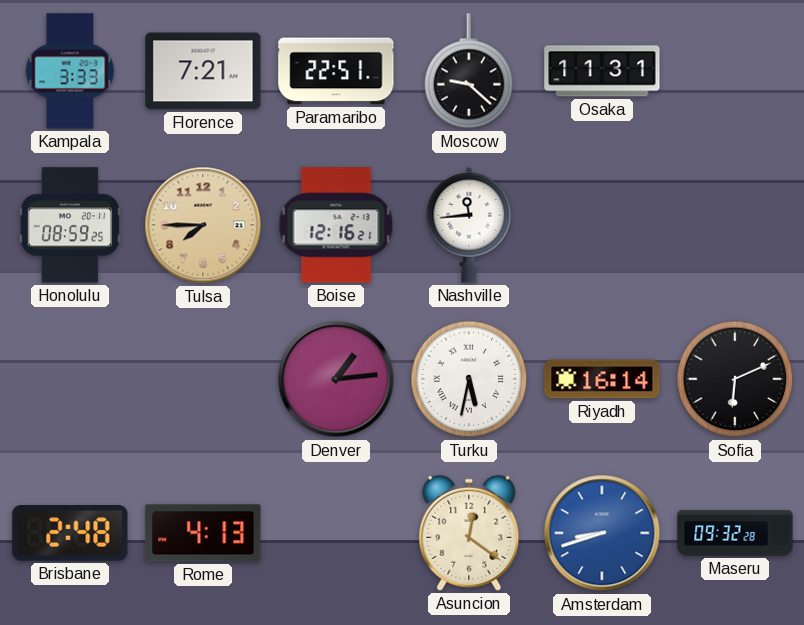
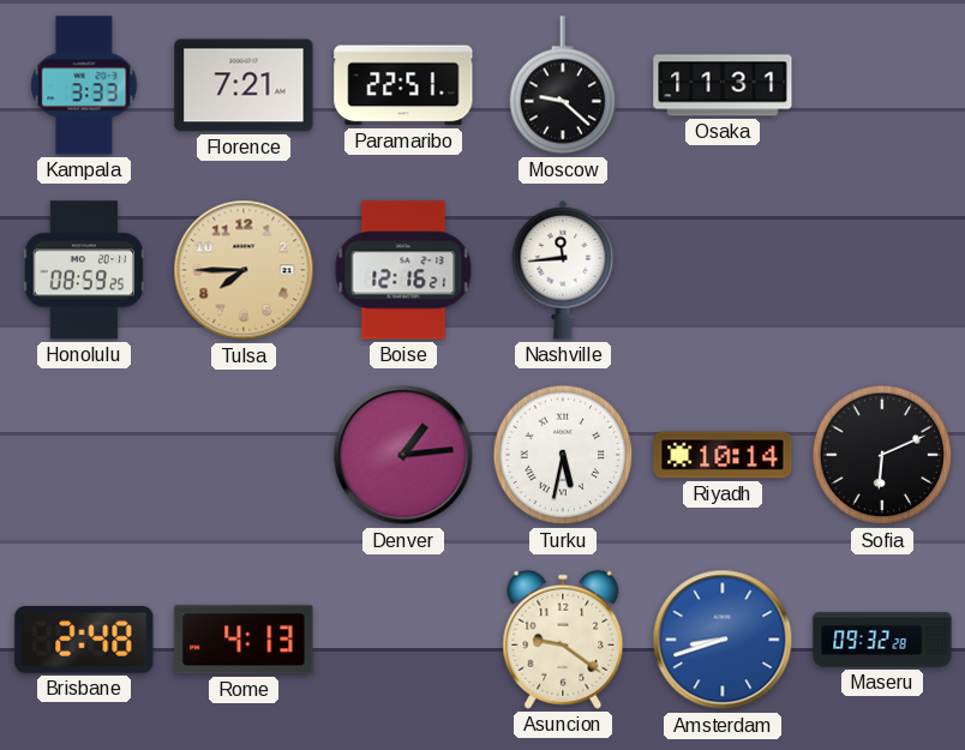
Riyadh: 16:14 -> 10:14
Asuncion: 12:21 -> 9:21
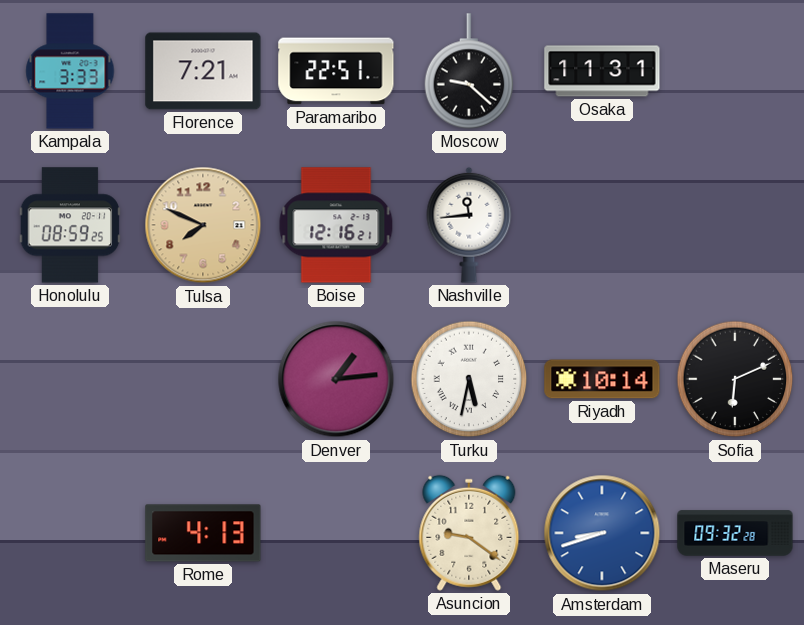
Tulsa: 7:45 -> 7:49
Brisbane: 2:48 -> none
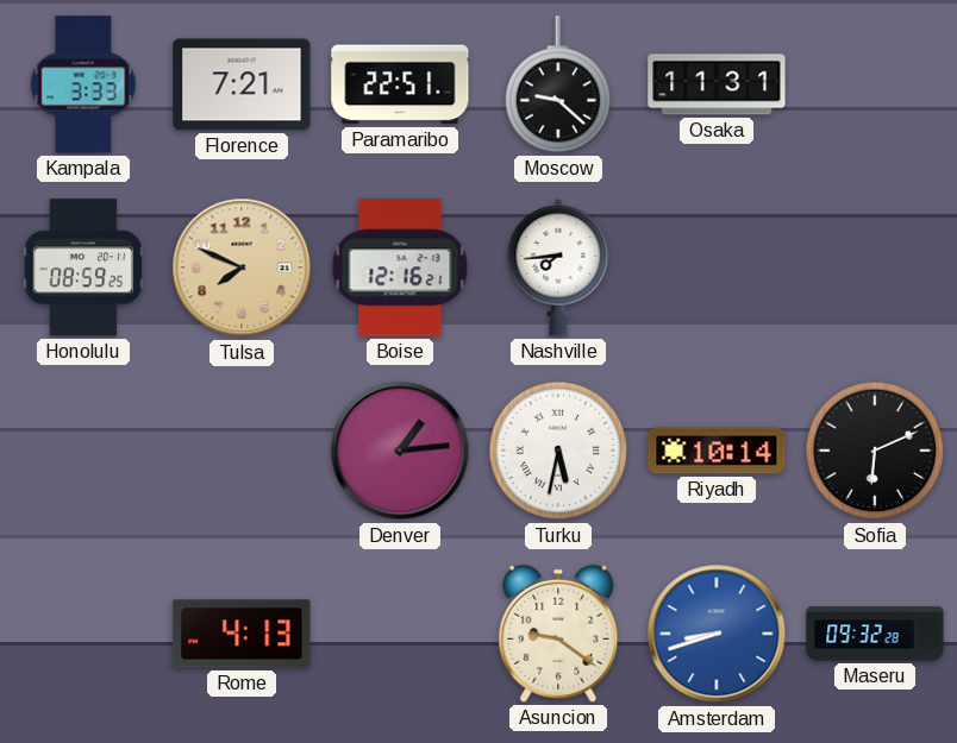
Nashville: 11:44 -> 7:44
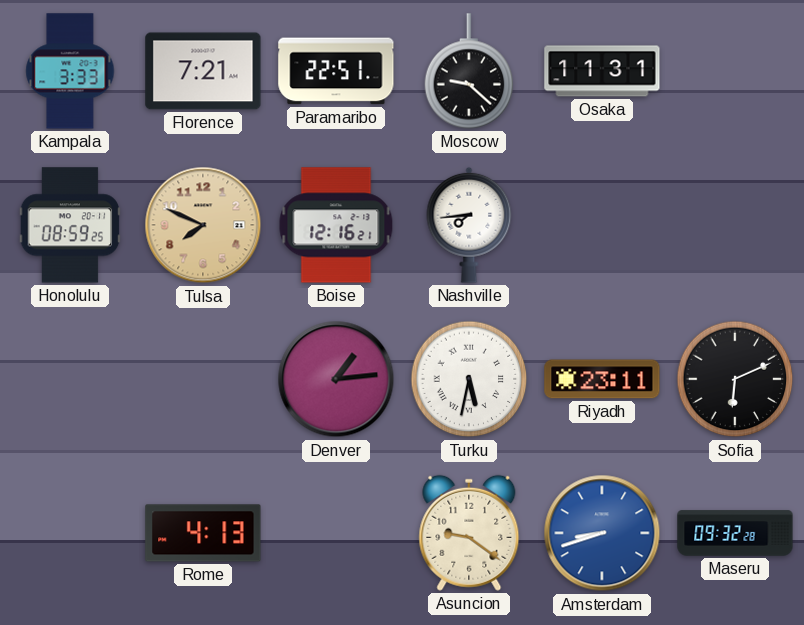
Riyadh: 10:14 -> 23:11
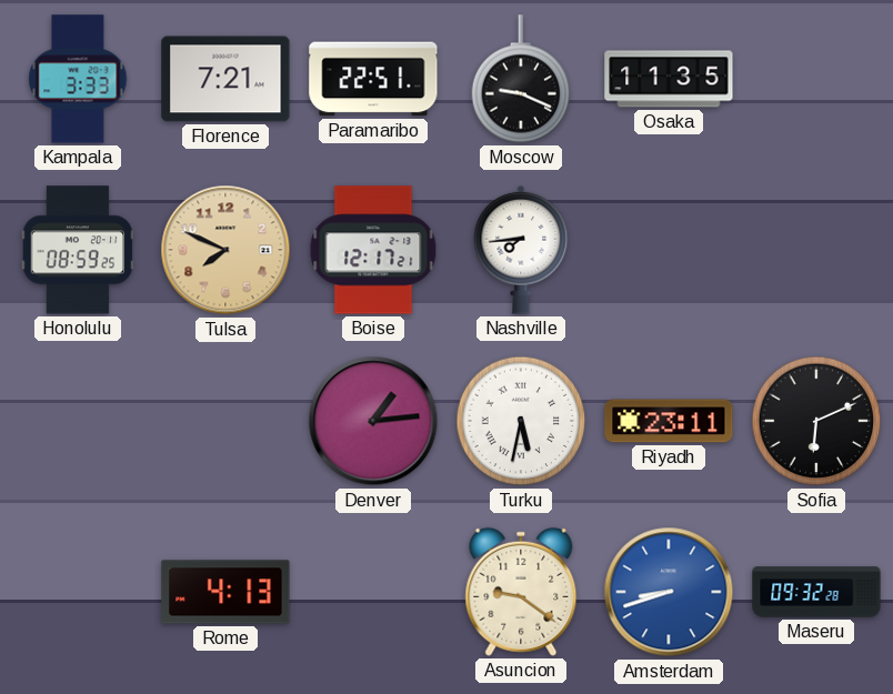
Moscow: 9:22 -> 9:19
Osaka: 11:31 -> 11:35
Boise: 12:16 -> 12:17
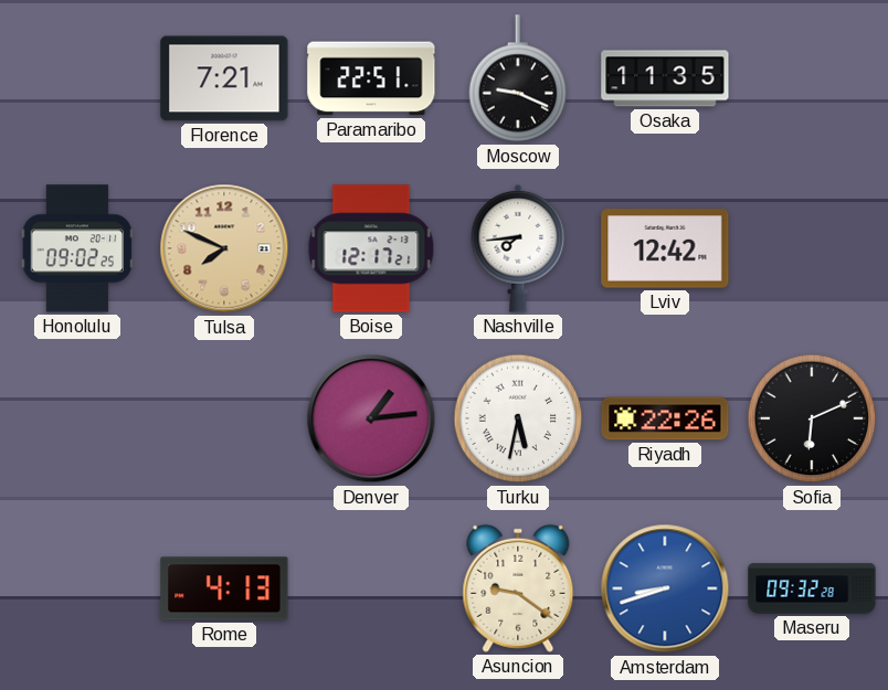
Kampala: 3:33 -> none
Honolulu: 08:59 -> 09:02
Lviv: none -> 12:42
Riyadh: 23:11 -> 22:26
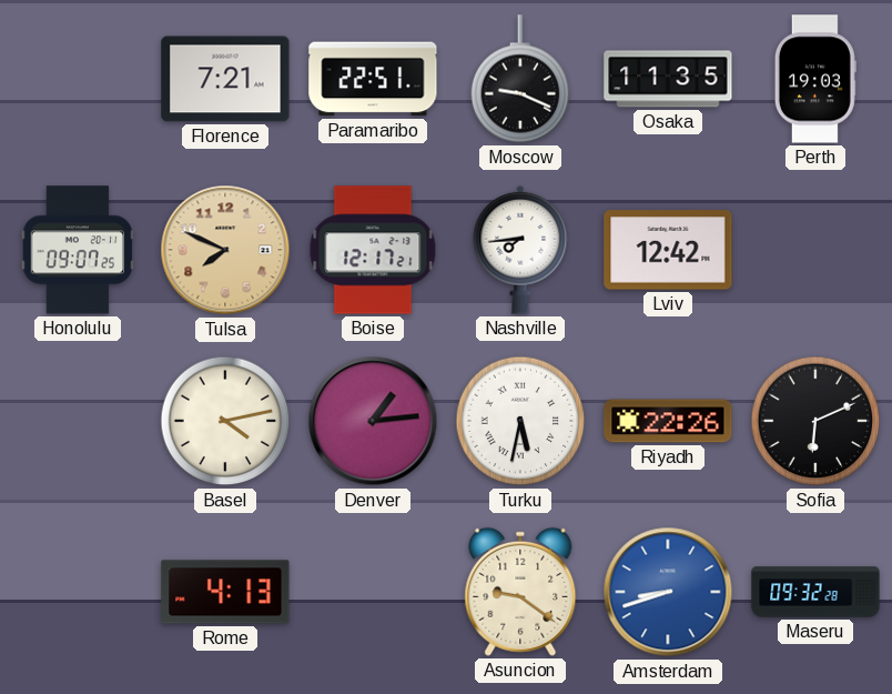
Perth: none -> 19:03
Honolulu: 09:02 -> 09:07
Basel: none -> 4:13
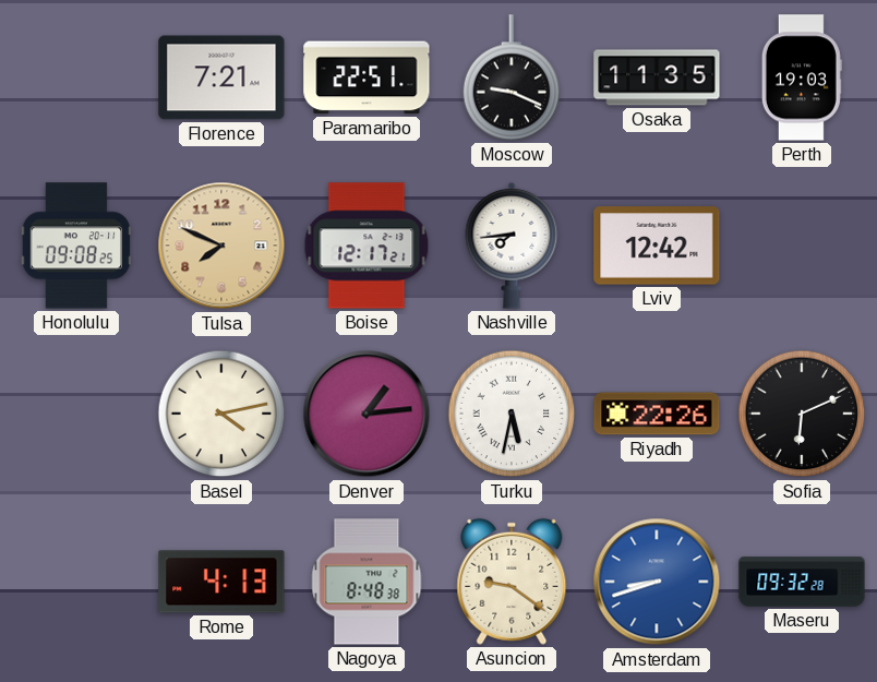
Honolulu: 09:07 -> 09:08
Nagoya: none -> 8:48
